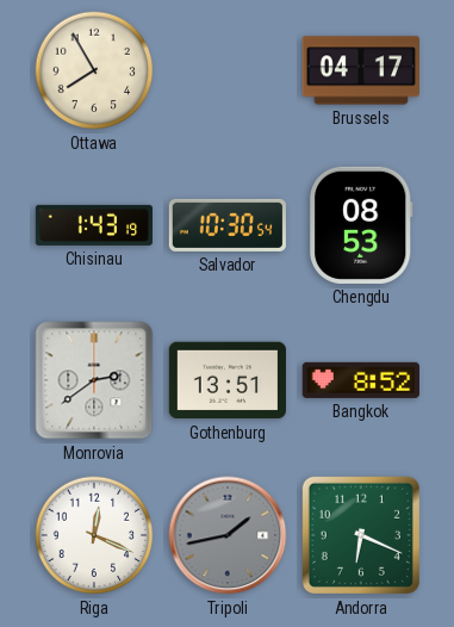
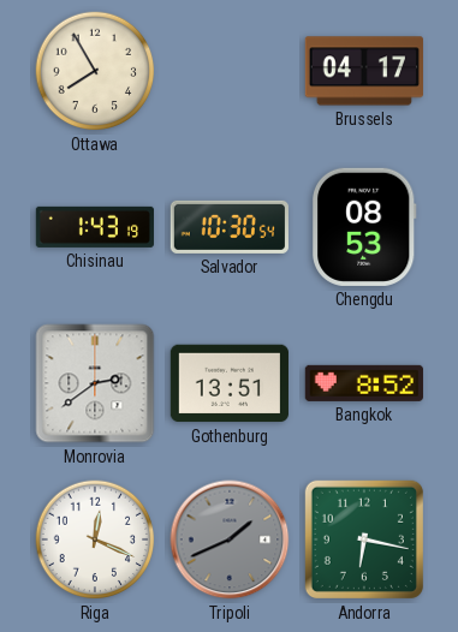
Tripoli: 1:43 -> 1:41
Andorra: 6:19 -> 6:17
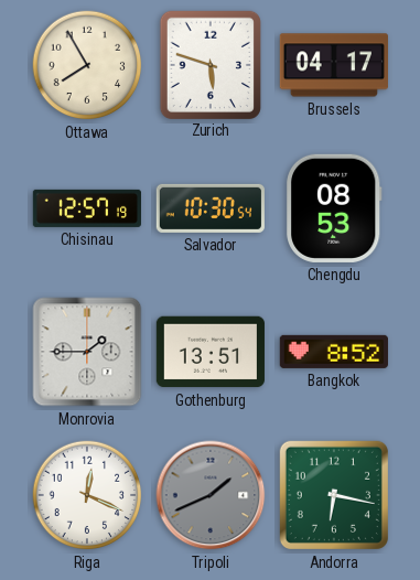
Zurich: none -> 5:48
Chisinau: 1:43 -> 12:57
Monrovia: 2:39 -> 1:45
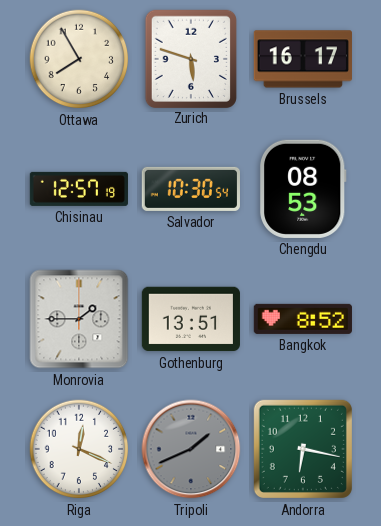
Brussels: 04:17 -> 16:17
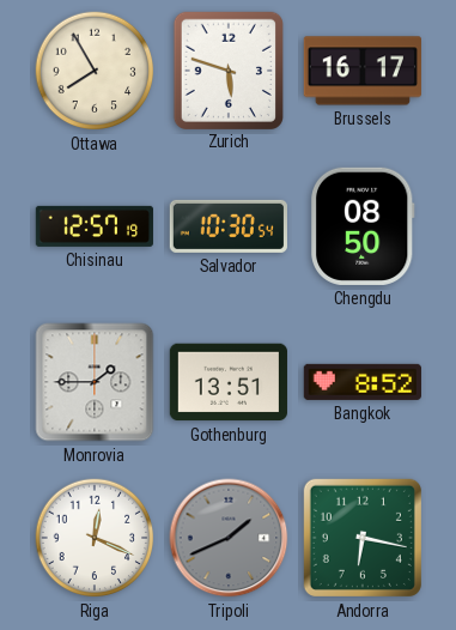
Chengdu: 08:53 -> 08:50
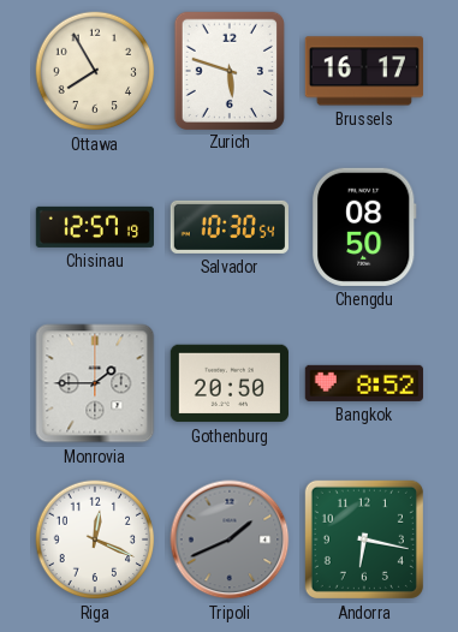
Gothenburg: 13:51 -> 20:50
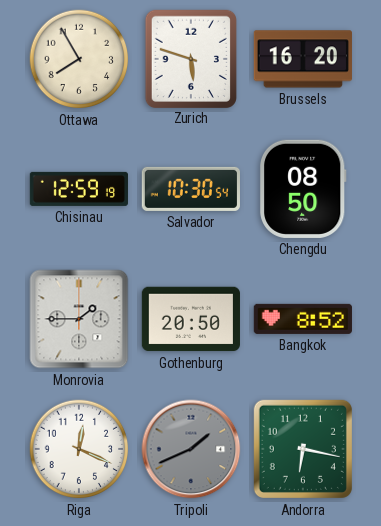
Brussels: 16:17 -> 16:20
Chisinau: 12:57 -> 12:59
